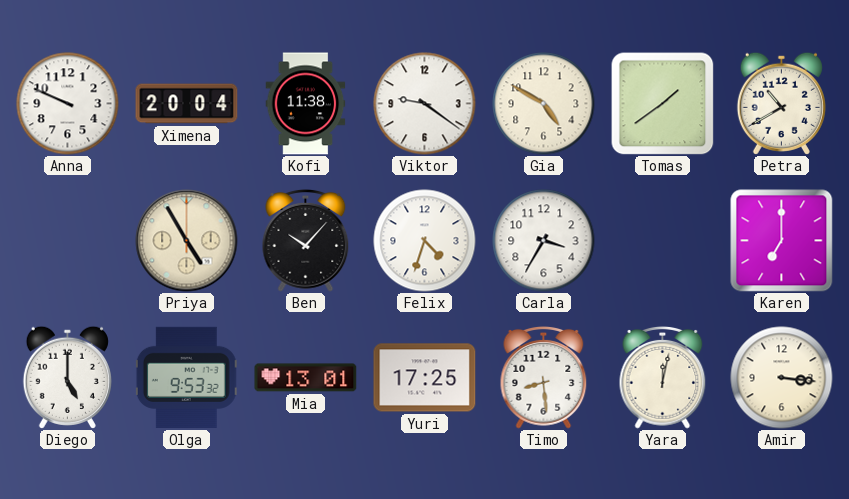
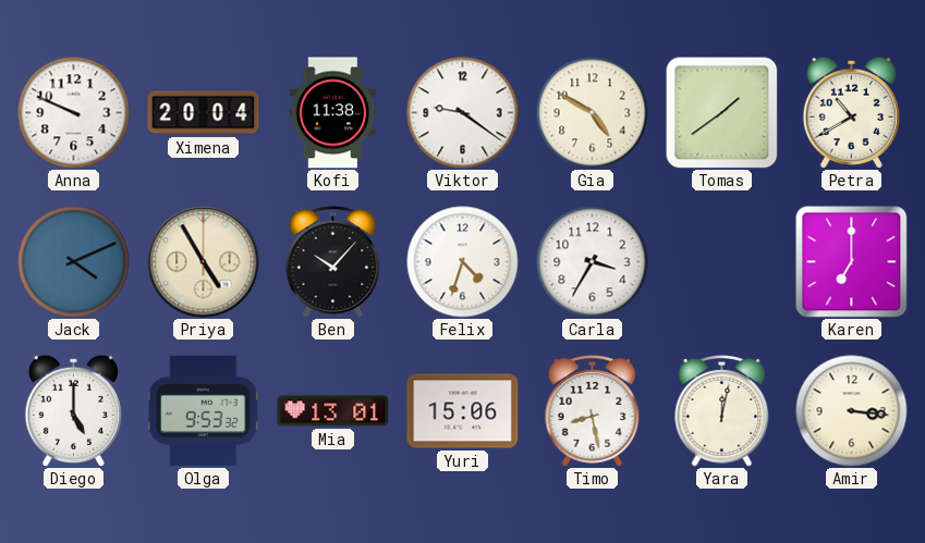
Jack: none -> 4:11
Yuri: 17:25 -> 15:06
Timo: 8:29 -> 8:28
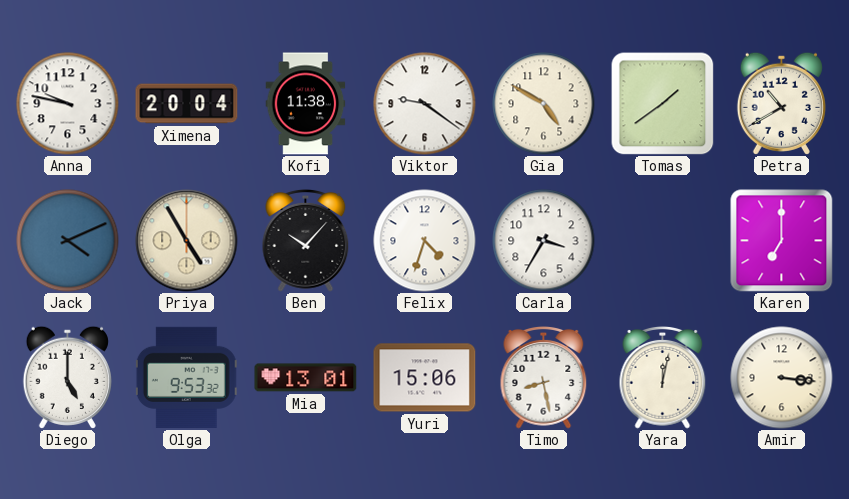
Anna: 9:49 -> 9:47
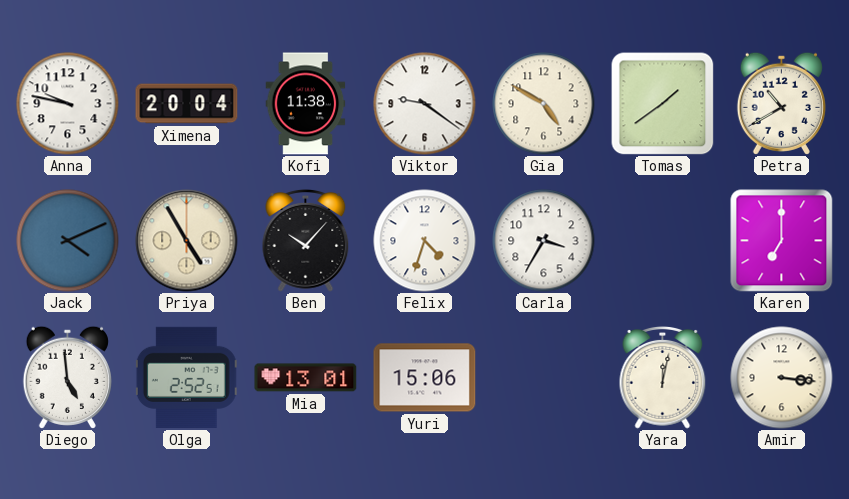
Diego: 5:00 -> 4:59
Olga: 9:53 -> 2:52
Timo: 8:28 -> none
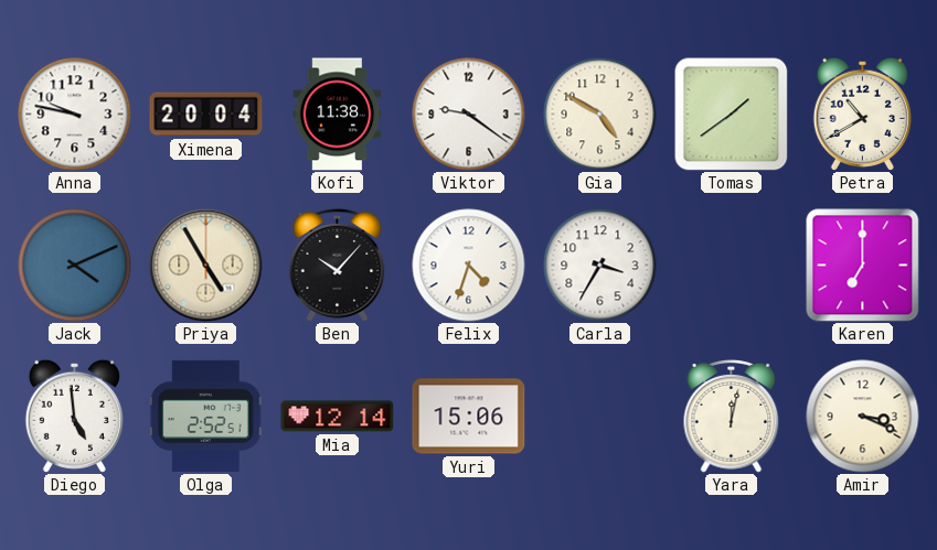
Mia: 13:01 -> 12:14
Amir: 3:16 -> 3:19
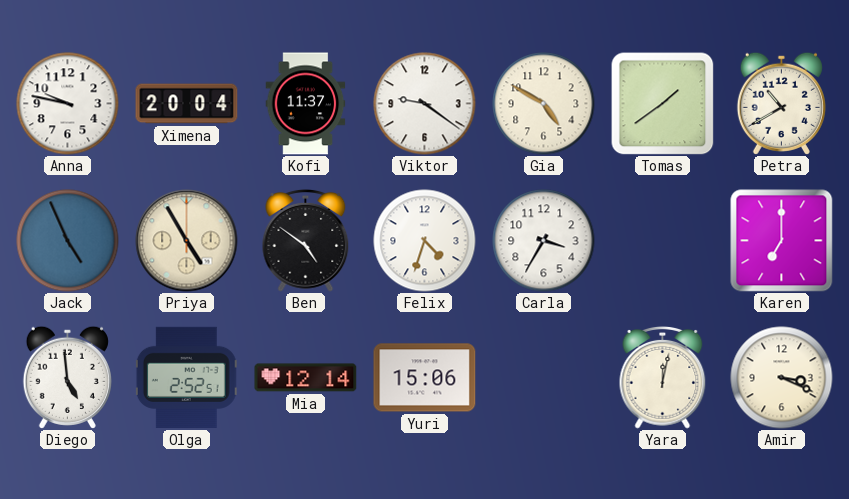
Kofi: 11:38 -> 11:37
Jack: 4:11 -> 4:56
Ben: 10:07 -> 4:51
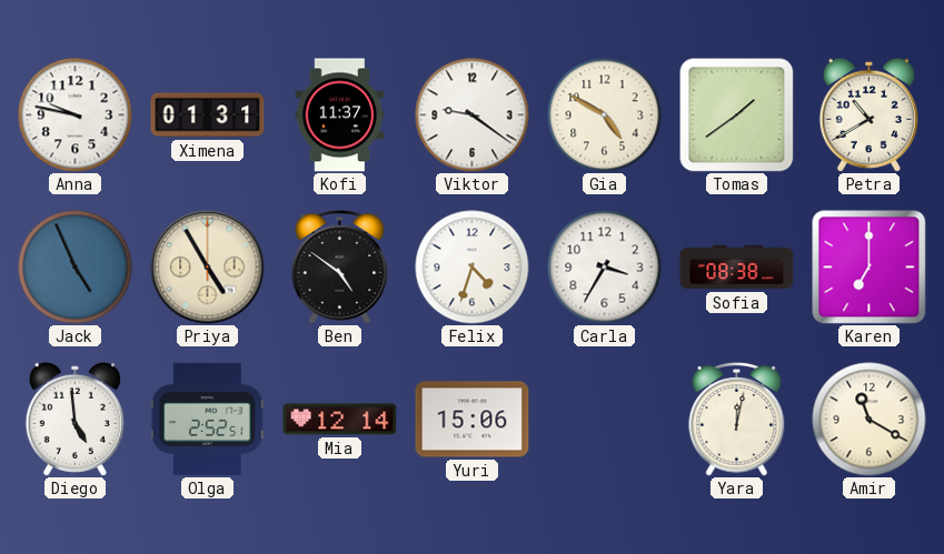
Ximena: 20:04 -> 01:31
Sofia: none -> 08:38
Amir: 3:19 -> 11:20
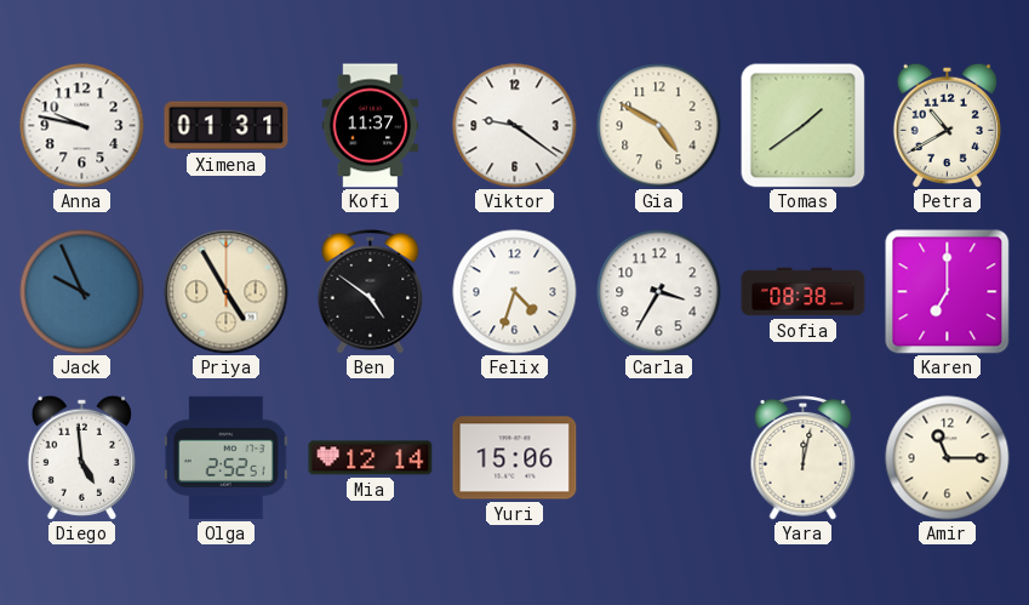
Jack: 4:56 -> 9:56
Amir: 11:20 -> 11:15
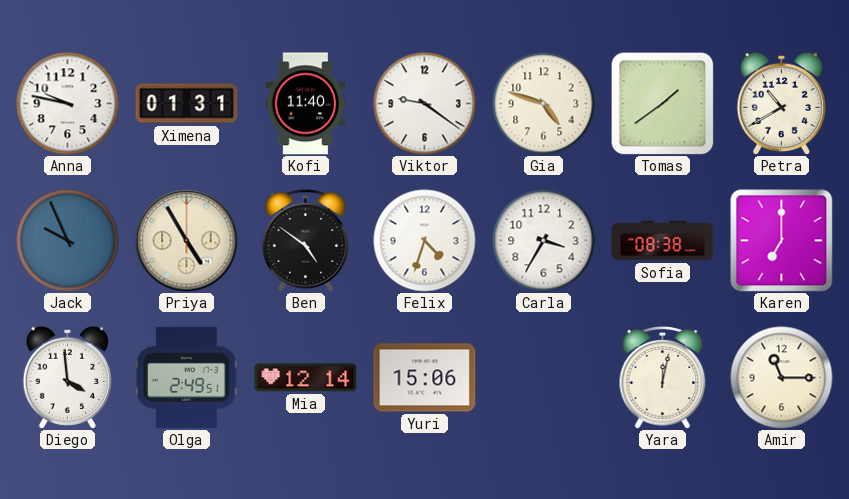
Kofi: 11:37 -> 11:40
Gia: 4:50 -> 4:48
Diego: 4:59 -> 3:59
Olga: 2:52 -> 2:49
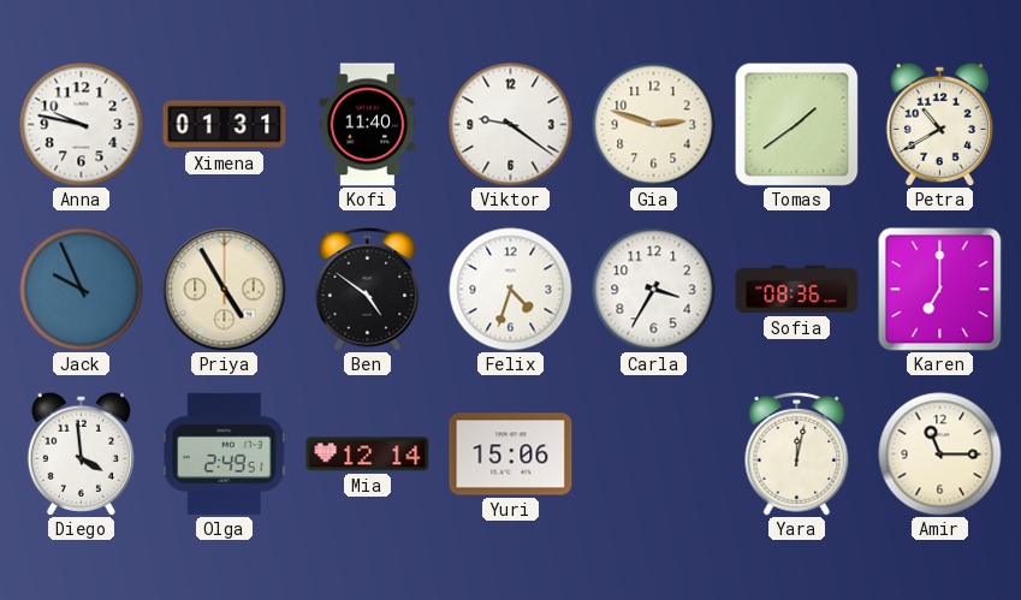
Gia: 4:48 -> 2:48
Sofia: 08:38 -> 08:36
